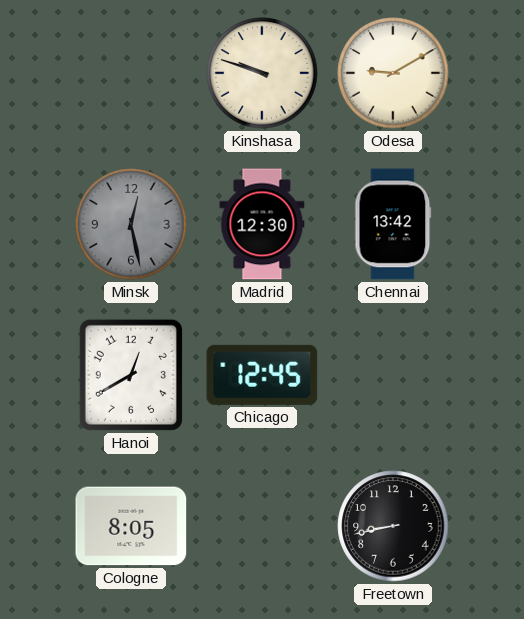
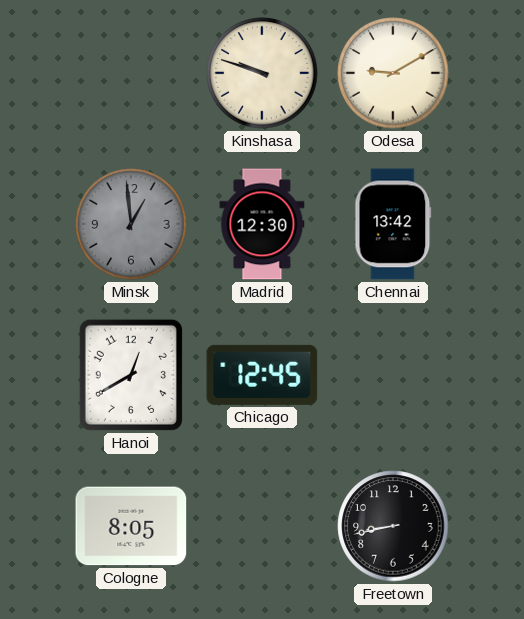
Minsk: 12:28 -> 12:59
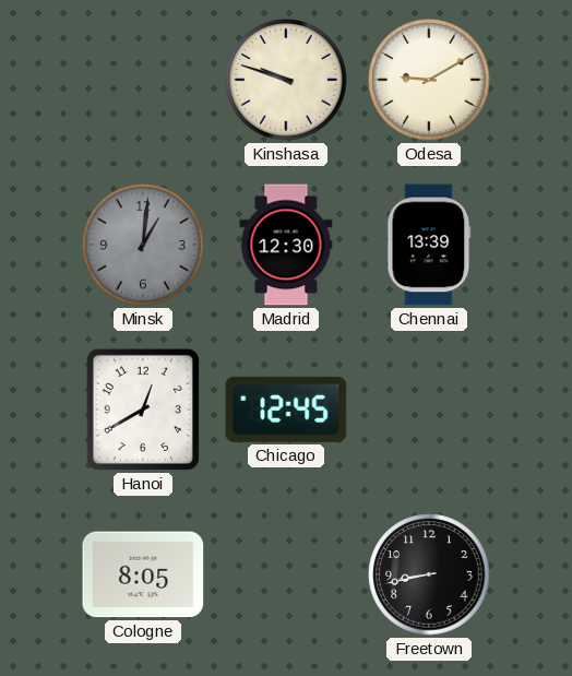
Minsk: 12:59 -> 1:01
Chennai: 13:42 -> 13:39
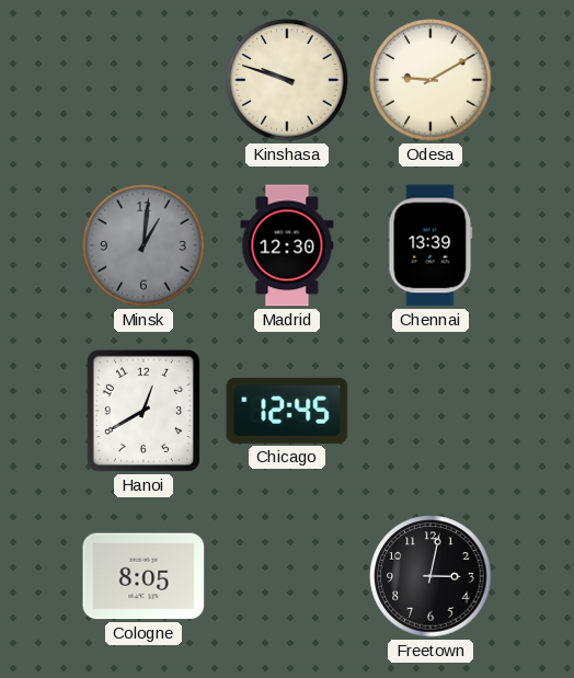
Freetown: 8:43 -> 3:02
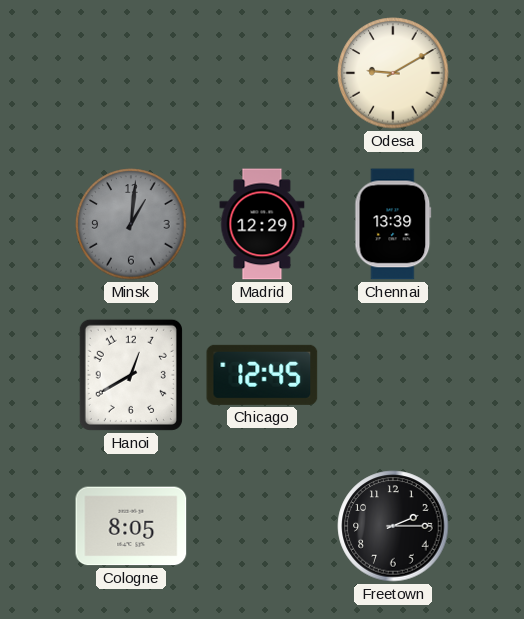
Kinshasa: 9:48 -> none
Madrid: 12:30 -> 12:29
Freetown: 3:02 -> 2:15
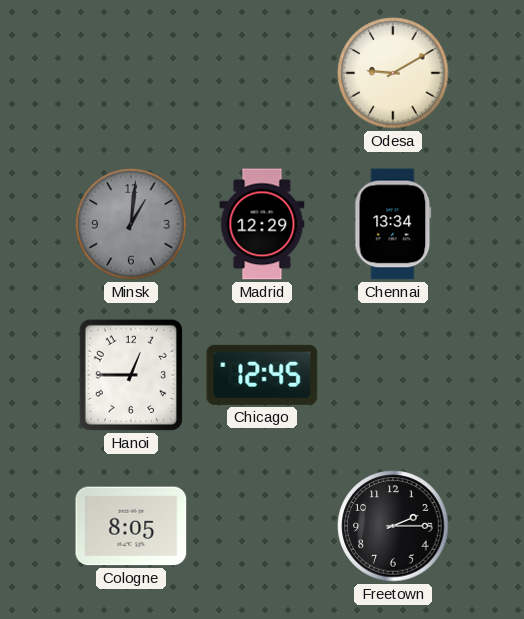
Chennai: 13:39 -> 13:34
Hanoi: 12:40 -> 12:45
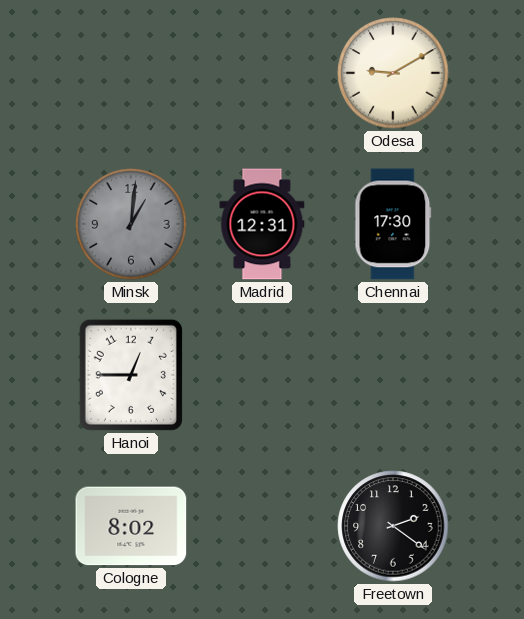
Madrid: 12:29 -> 12:31
Chennai: 13:34 -> 17:30
Chicago: 12:45 -> none
Cologne: 8:05 -> 8:02
Freetown: 2:15 -> 2:21
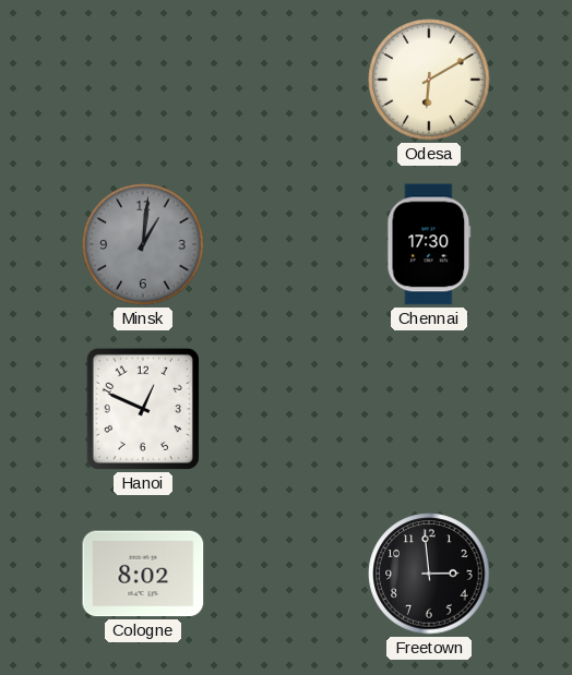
Odesa: 9:10 -> 6:10
Madrid: 12:31 -> none
Hanoi: 12:45 -> 12:49
Freetown: 2:21 -> 2:59
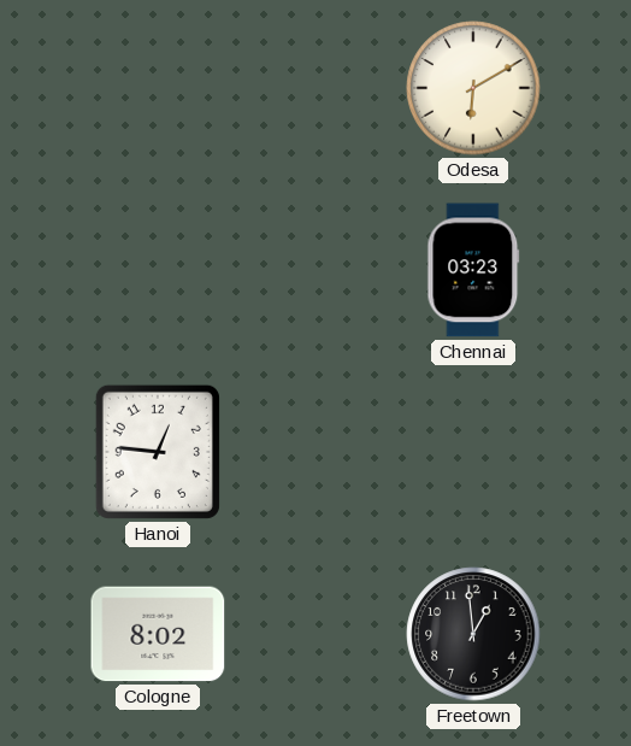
Minsk: 1:01 -> none
Chennai: 17:30 -> 03:23
Hanoi: 12:49 -> 12:46
Freetown: 2:59 -> 12:59
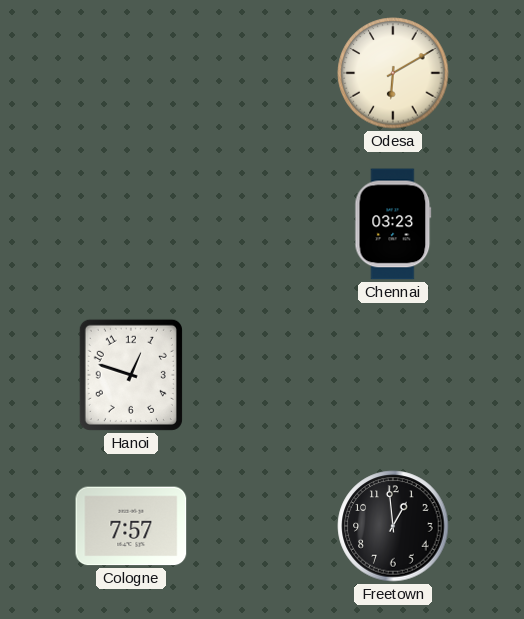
Hanoi: 12:46 -> 12:48
Cologne: 8:02 -> 7:57
